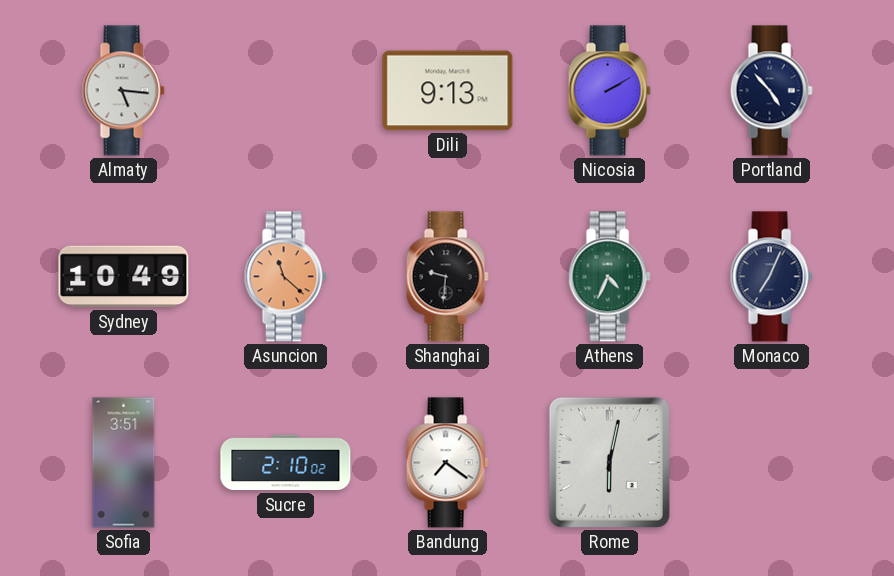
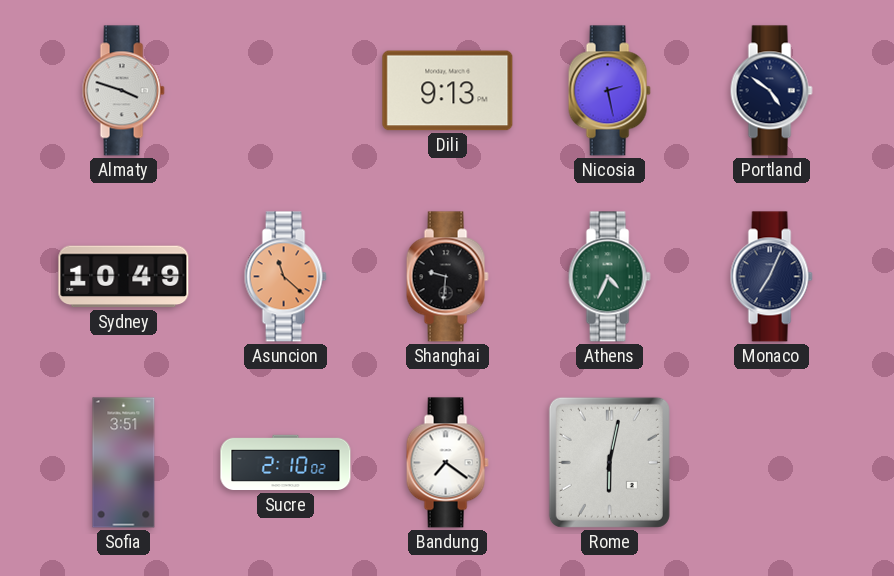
Almaty: 5:16 -> 3:48
Nicosia: 2:10 -> 2:28
Portland: 4:53 -> 4:51
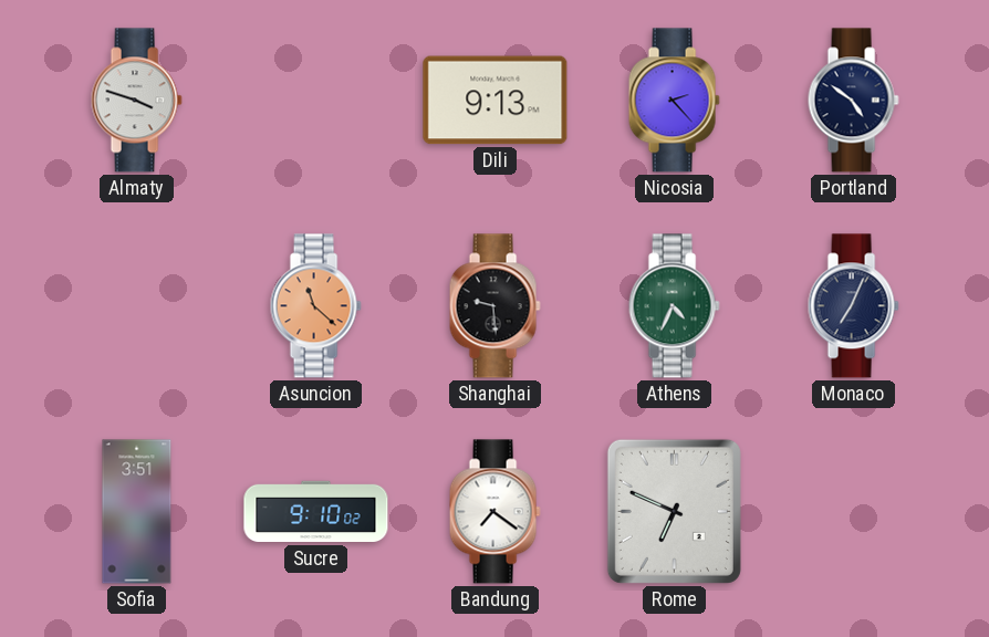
Nicosia: 2:28 -> 2:23
Sydney: 10:49 -> none
Shanghai: 9:31 -> 9:29
Sucre: 2:10 -> 9:10
Rome: 6:02 -> 6:49
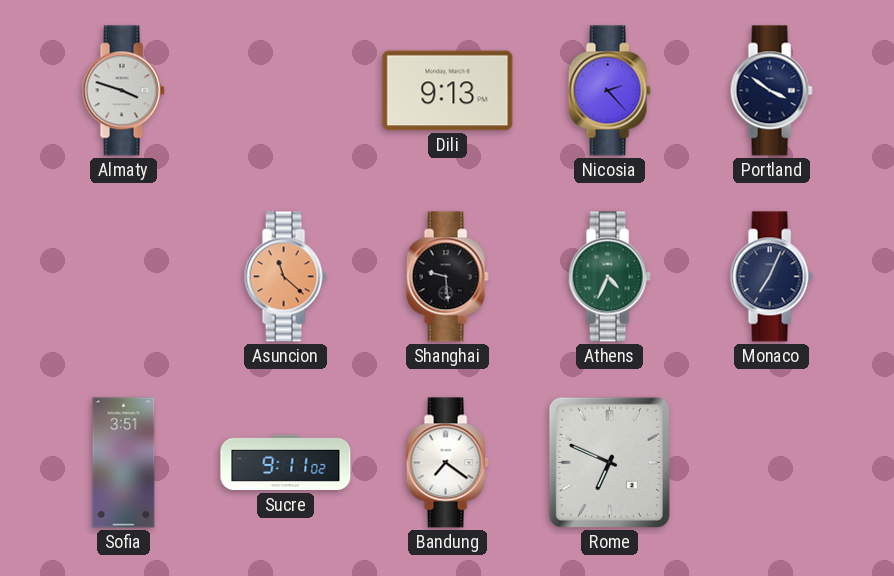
Portland: 4:51 -> 3:51
Sucre: 9:10 -> 9:11
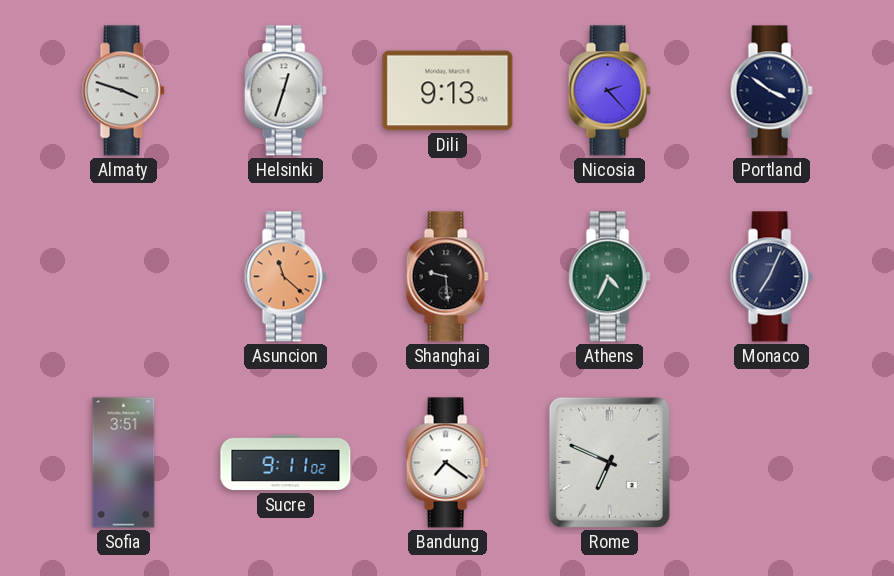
Helsinki: none -> 12:33
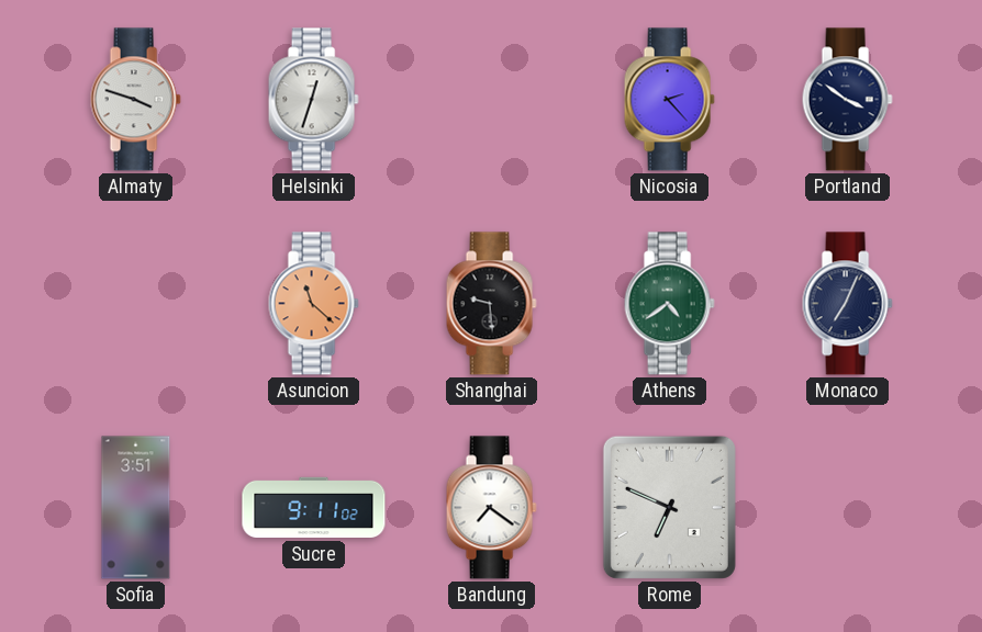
Dili: 9:13 -> none
Athens: 4:34 -> 4:39
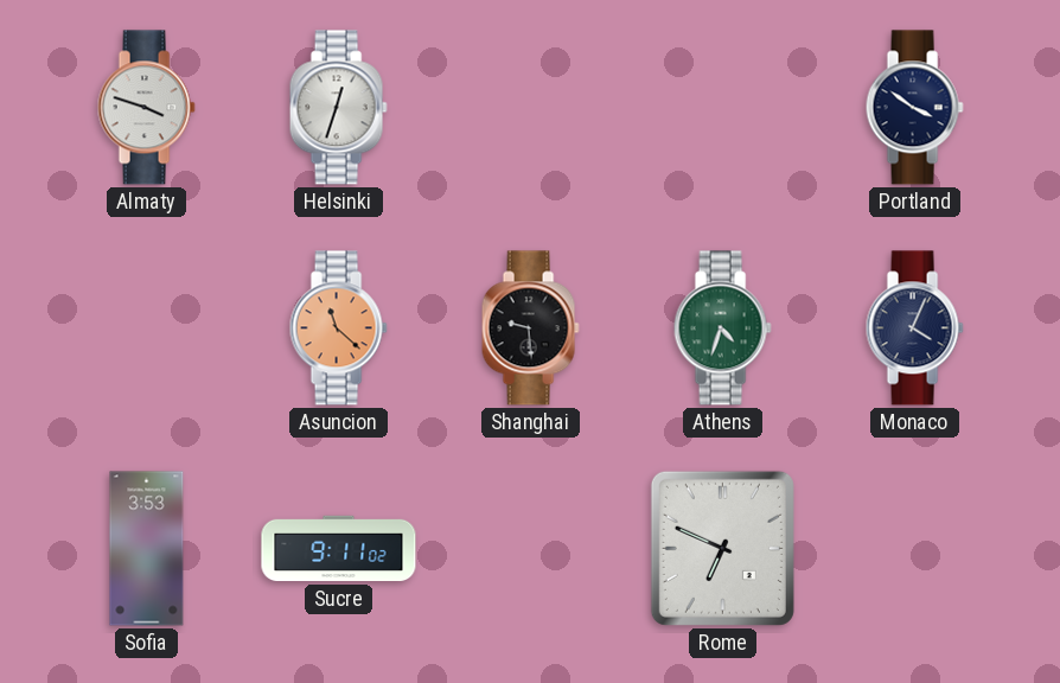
Nicosia: 2:23 -> none
Athens: 4:39 -> 4:33
Monaco: 7:04 -> 4:04
Sofia: 3:51 -> 3:53
Bandung: 7:21 -> none
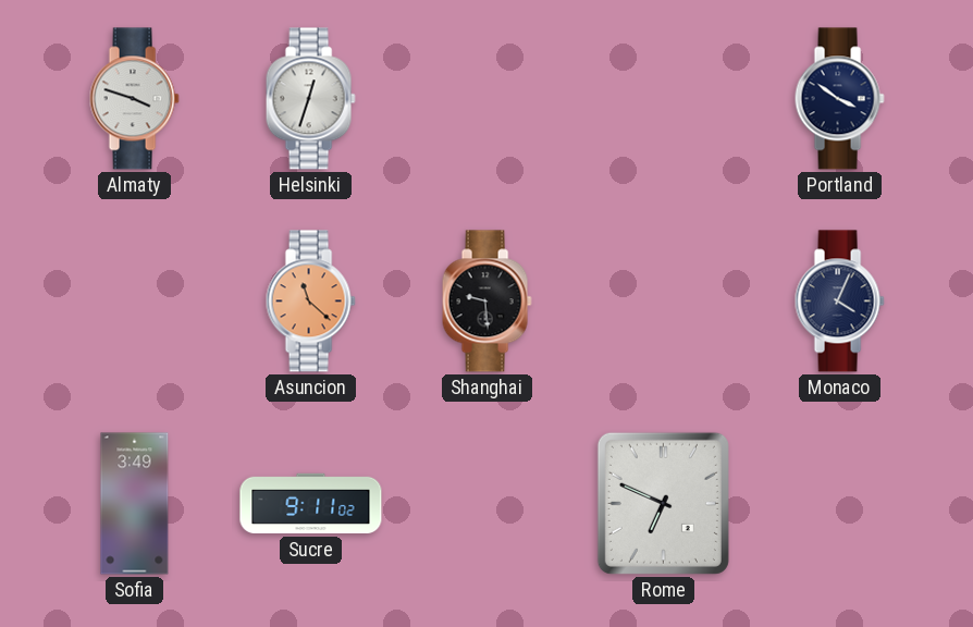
Athens: 4:33 -> none
Sofia: 3:53 -> 3:49
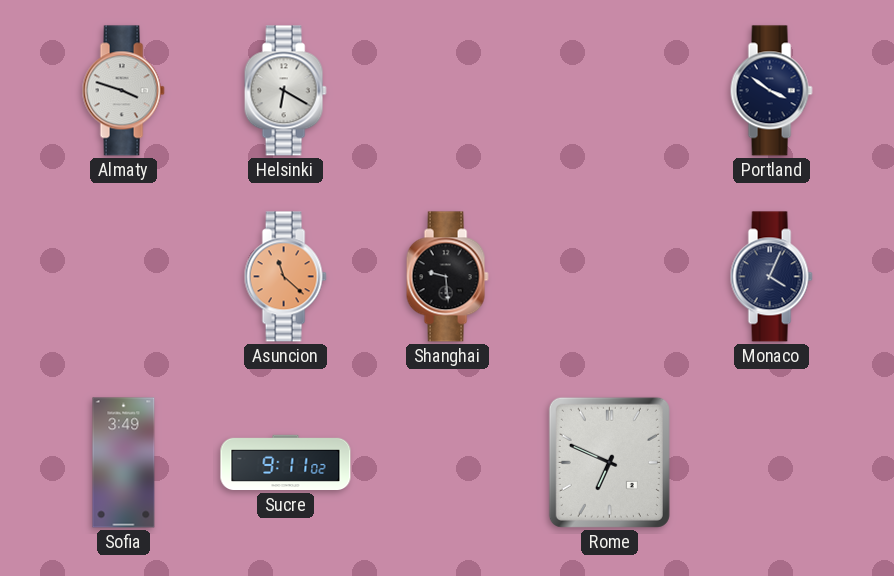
Helsinki: 12:33 -> 6:20
